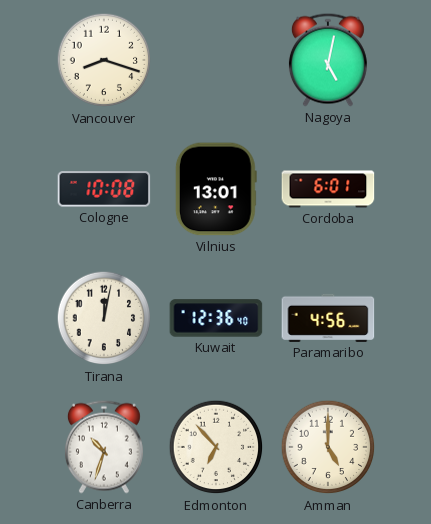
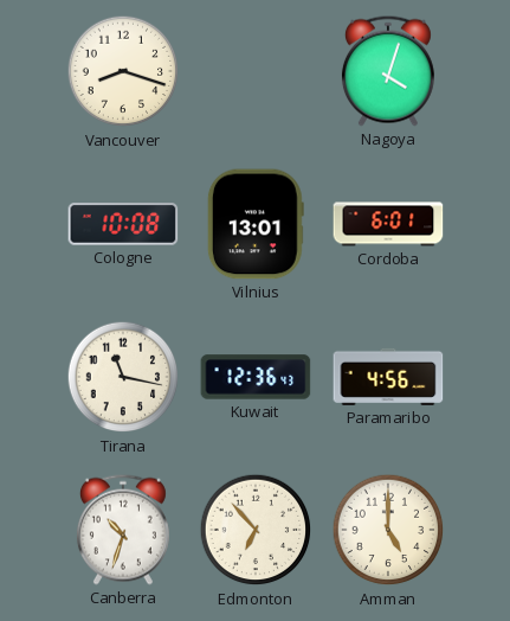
Nagoya: 5:02 -> 4:03
Tirana: 12:02 -> 11:17
Kuwait: 12:36:40 -> 12:36:43
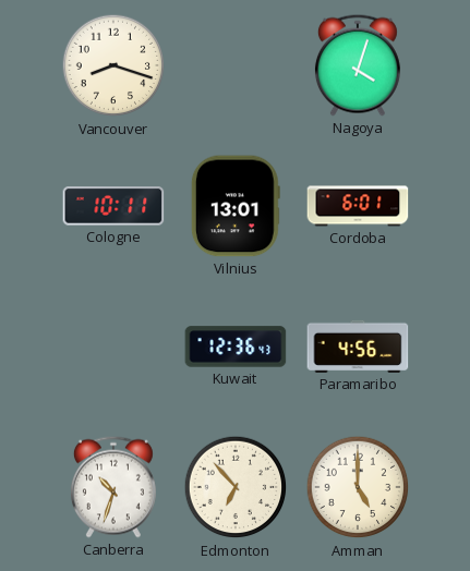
Cologne: 10:08 -> 10:11
Tirana: 11:17 -> none
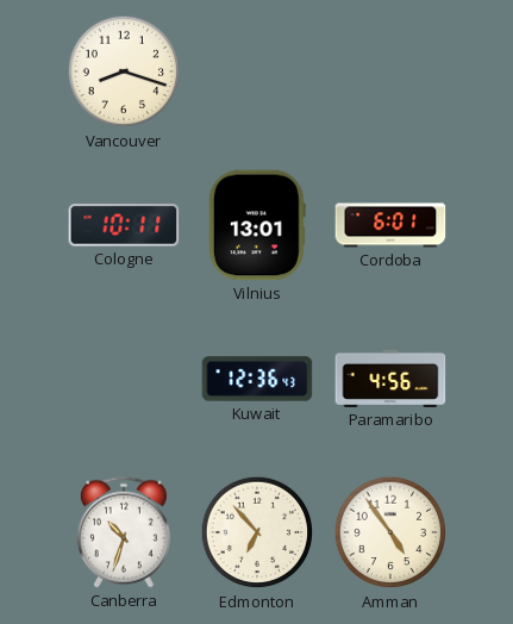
Nagoya: 4:03 -> none
Amman: 5:00 -> 4:54
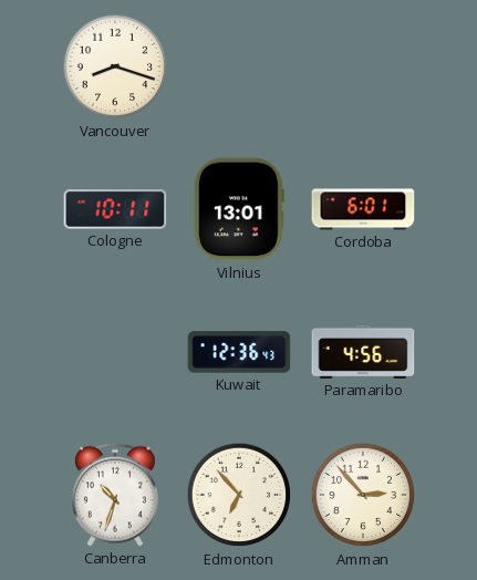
Amman: 4:54 -> 2:53
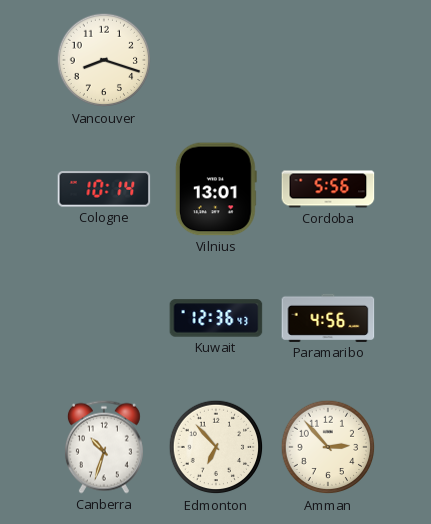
Cologne: 10:11 -> 10:14
Cordoba: 6:01 -> 5:56
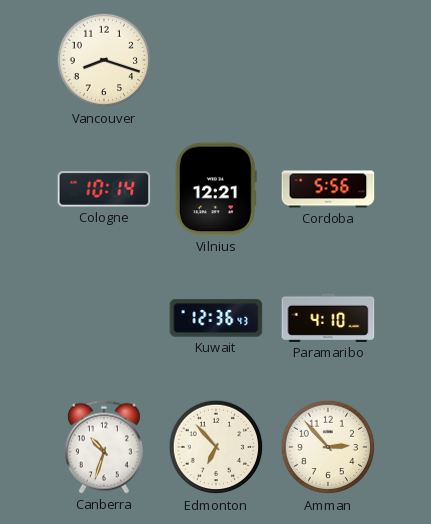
Vilnius: 13:01 -> 12:21
Paramaribo: 4:56 -> 4:10
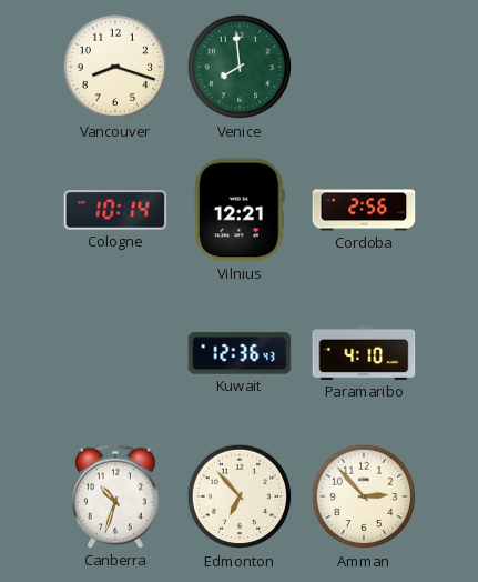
Venice: none -> 7:59
Cordoba: 5:56 -> 2:56
